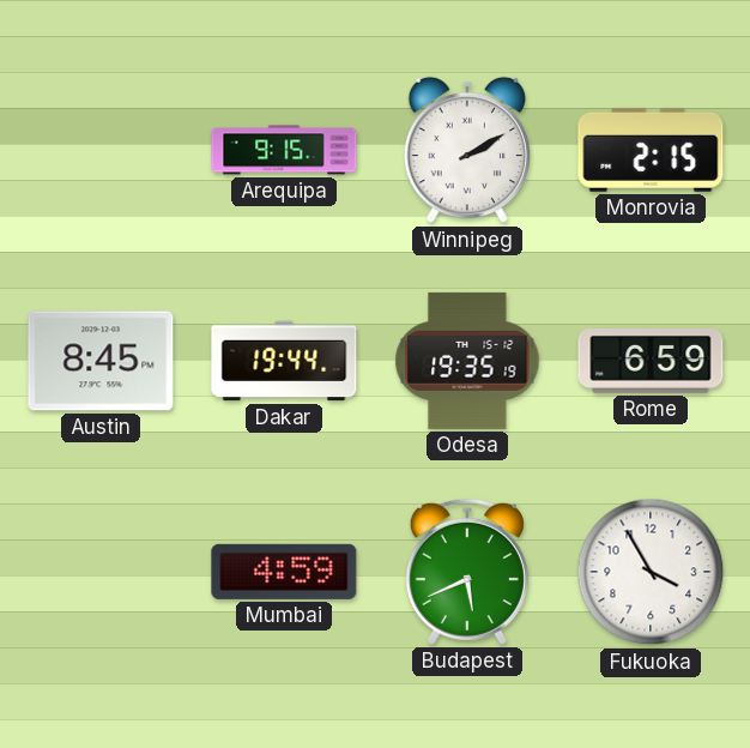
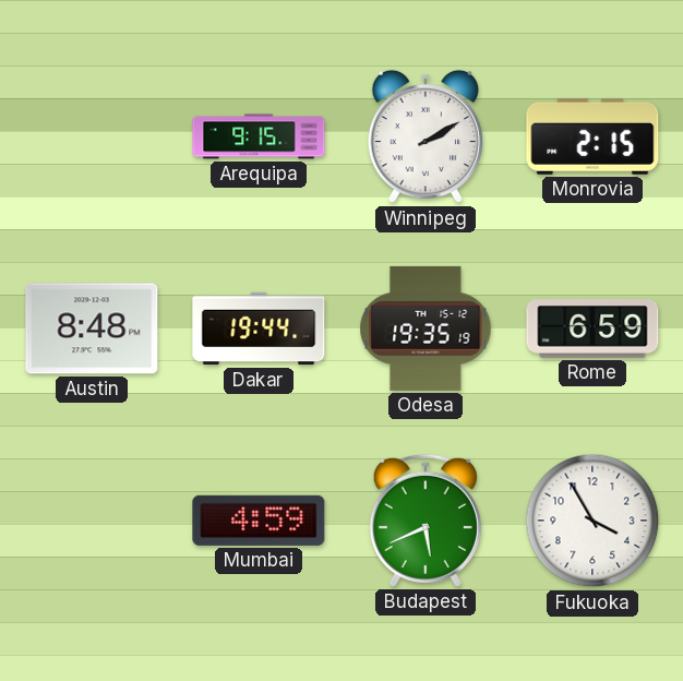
Austin: 8:45 -> 8:48
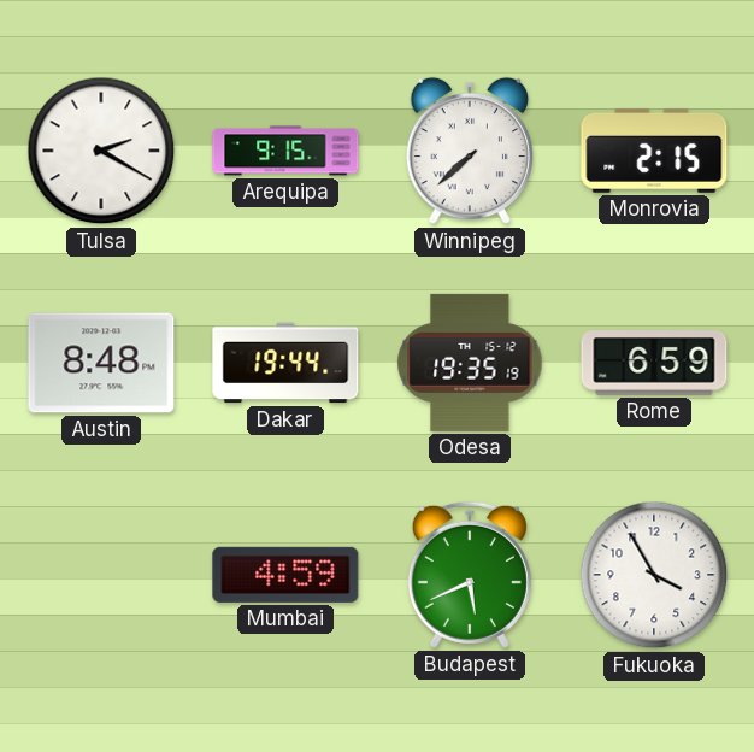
Tulsa: none -> 2:20
Winnipeg: 2:10 -> 7:38
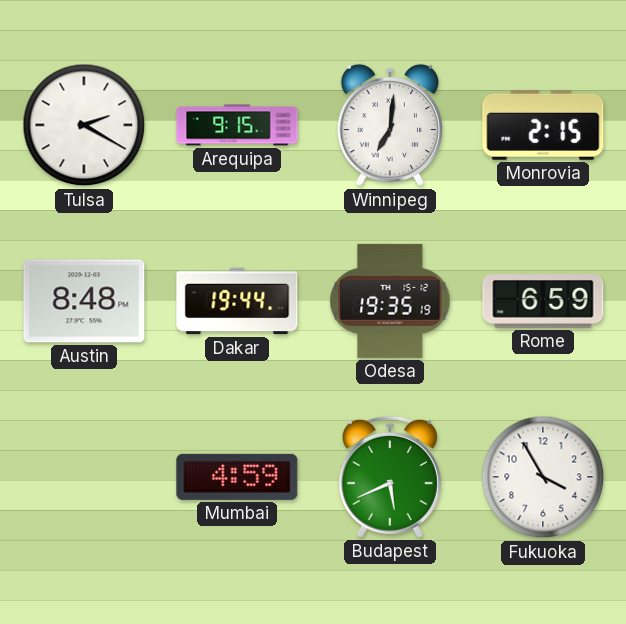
Winnipeg: 7:38 -> 7:01
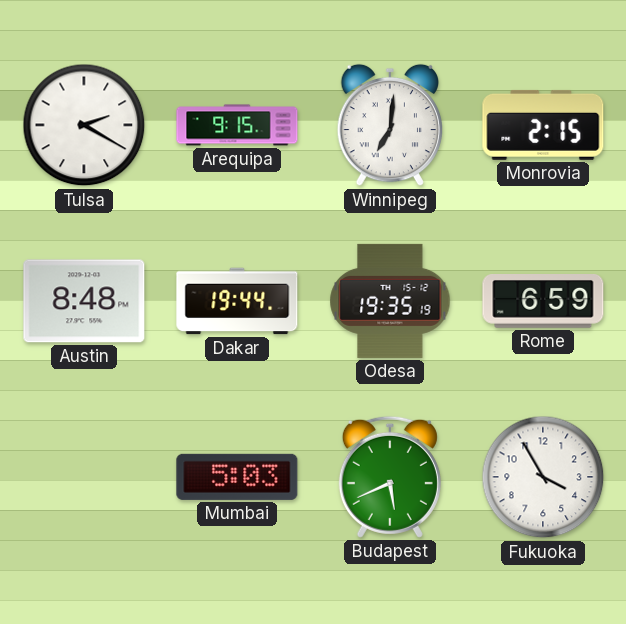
Mumbai: 4:59 -> 5:03
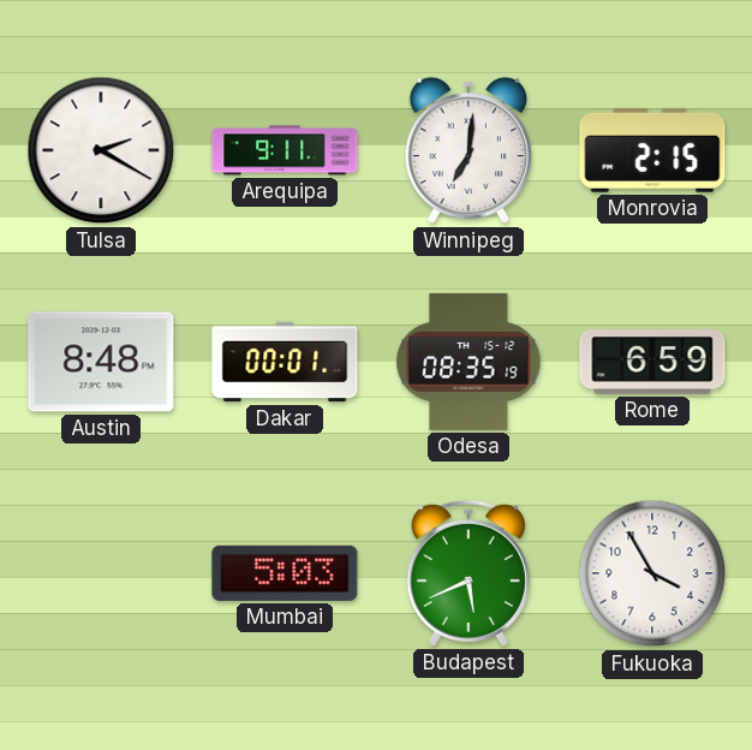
Arequipa: 9:15 -> 9:11
Dakar: 19:44 -> 00:01
Odesa: 19:35 -> 08:35
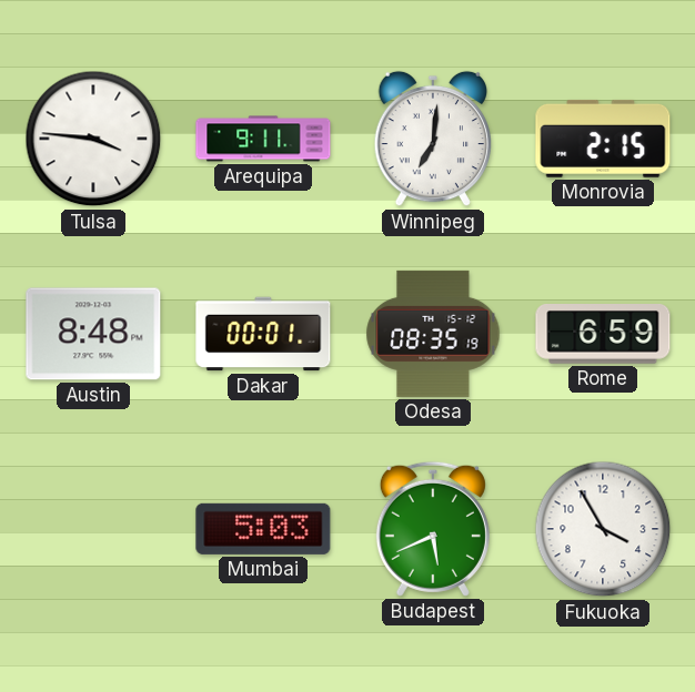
Tulsa: 2:20 -> 3:46
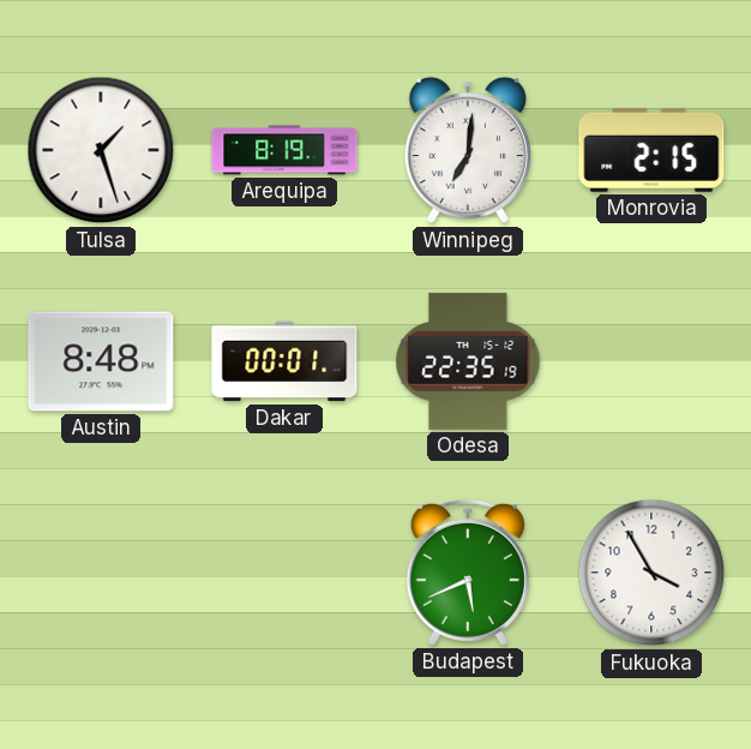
Tulsa: 3:46 -> 1:27
Arequipa: 9:11 -> 8:19
Odesa: 08:35 -> 22:35
Rome: 6:59 -> none
Mumbai: 5:03 -> none
